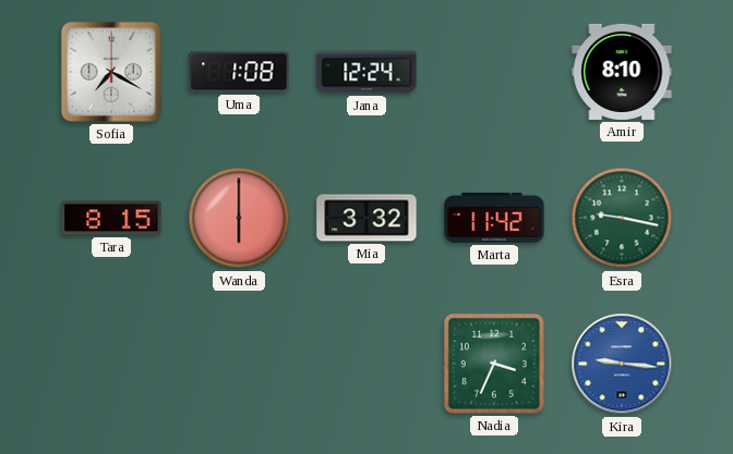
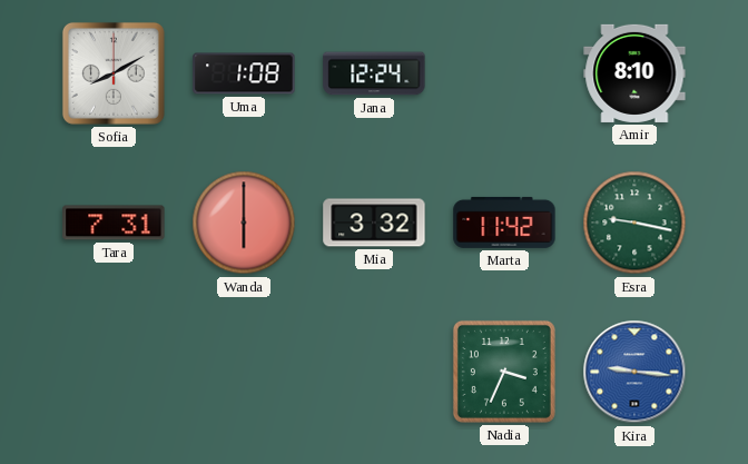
Sofia: 7:20 -> 8:10
Tara: 8:15 -> 7:31
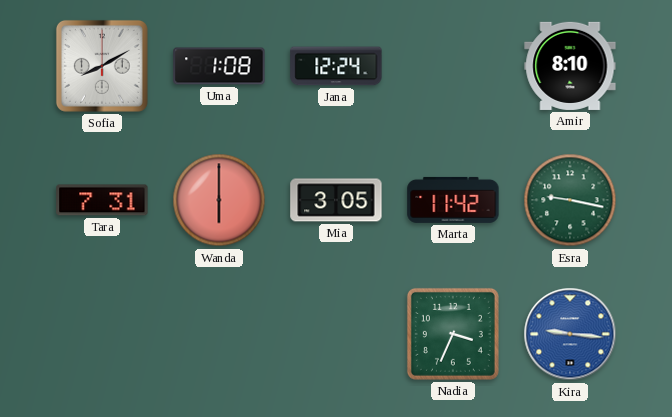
Mia: 3:32 -> 3:05
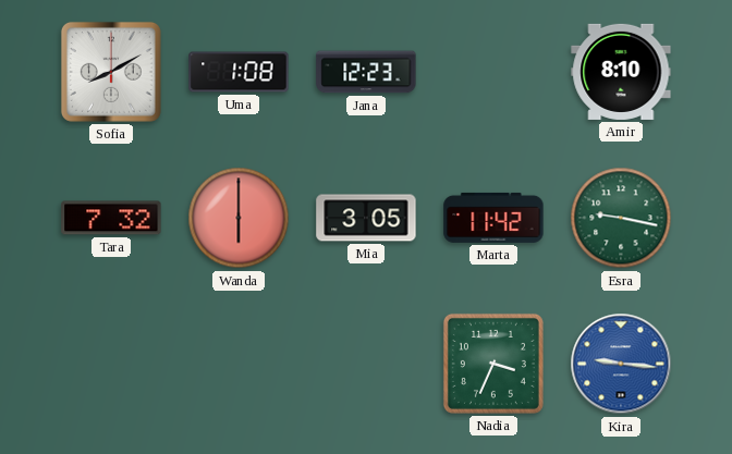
Jana: 12:24 -> 12:23
Tara: 7:31 -> 7:32
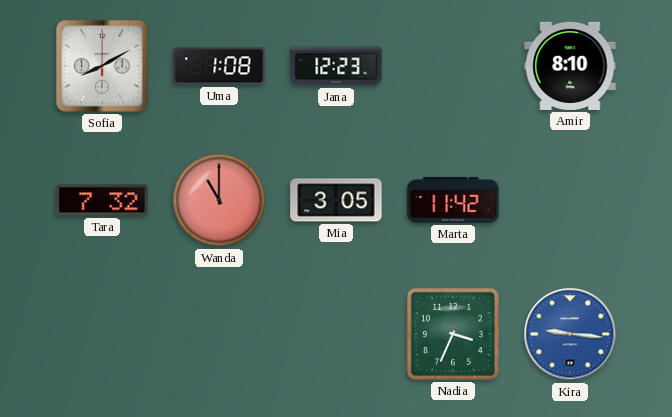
Wanda: 6:00 -> 11:00
Esra: 9:17 -> none
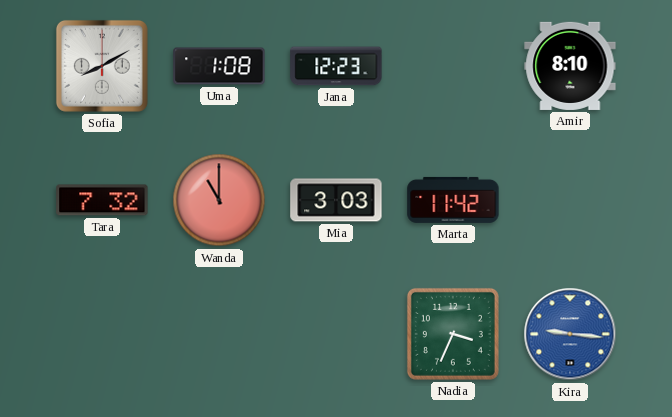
Mia: 3:05 -> 3:03
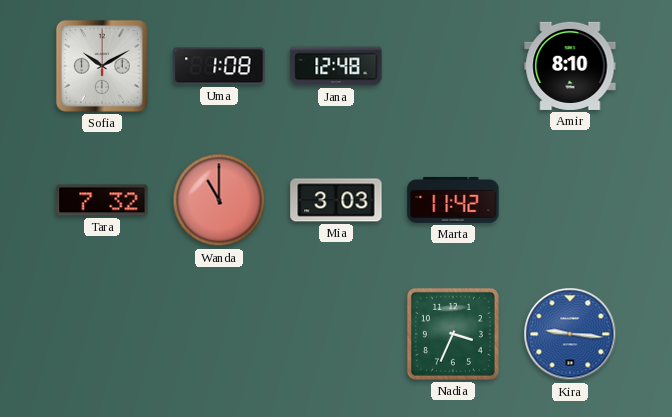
Sofia: 8:10 -> 10:10
Jana: 12:23 -> 12:48
